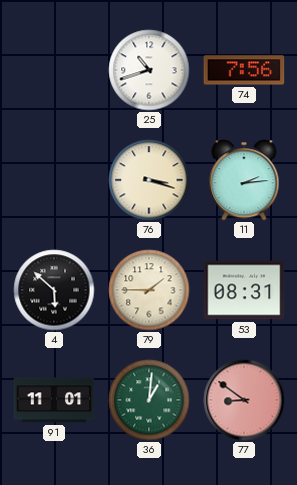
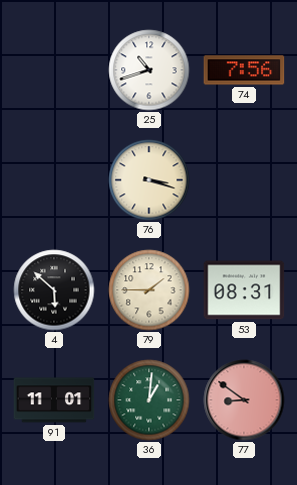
11: 2:14 -> none
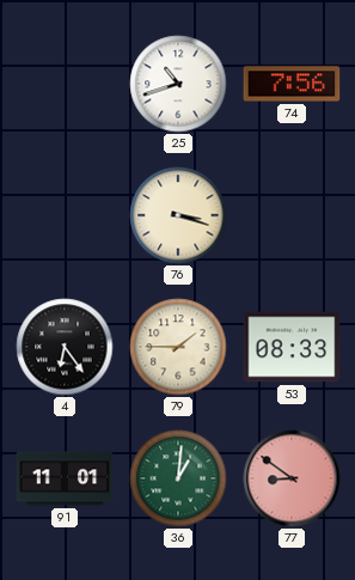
4: 5:52 -> 6:24
53: 08:31 -> 08:33
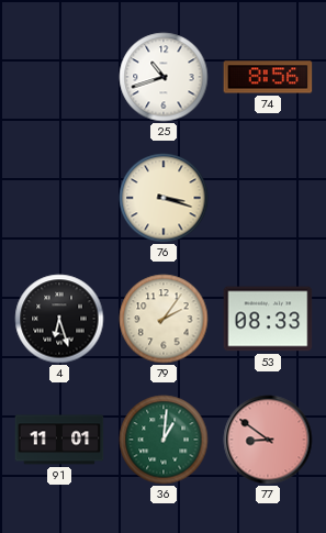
74: 7:56 -> 8:56
4: 6:24 -> 6:27
79: 1:45 -> 2:06
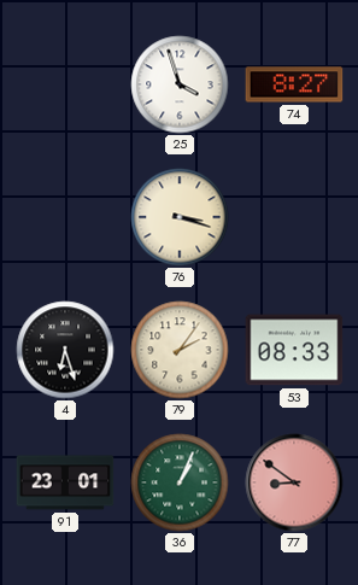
25: 10:42 -> 3:57
74: 8:56 -> 8:27
91: 11:01 -> 23:01
36: 1:01 -> 1:04
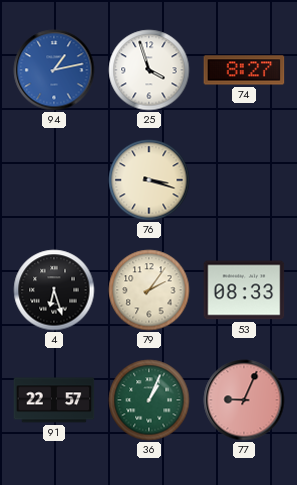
94: none -> 1:13
91: 23:01 -> 22:57
77: 8:51 -> 9:04
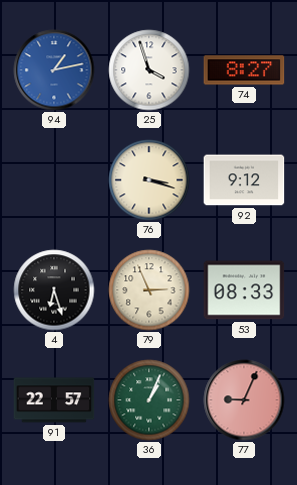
92: none -> 9:12
79: 2:06 -> 2:56
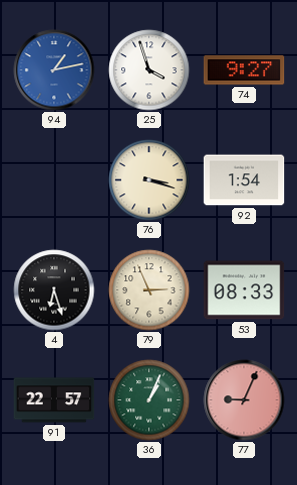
74: 8:27 -> 9:27
92: 9:12 -> 1:54
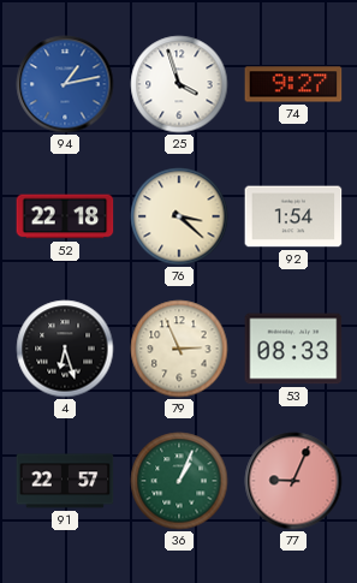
52: none -> 22:18
76: 3:18 -> 3:22
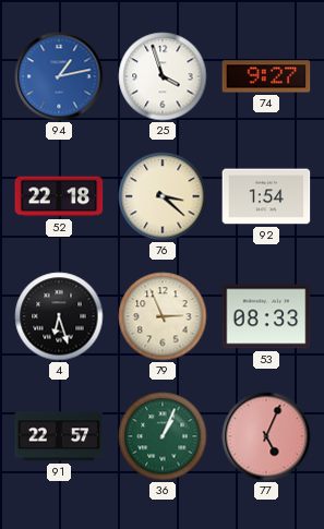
77: 9:04 -> 5:04
